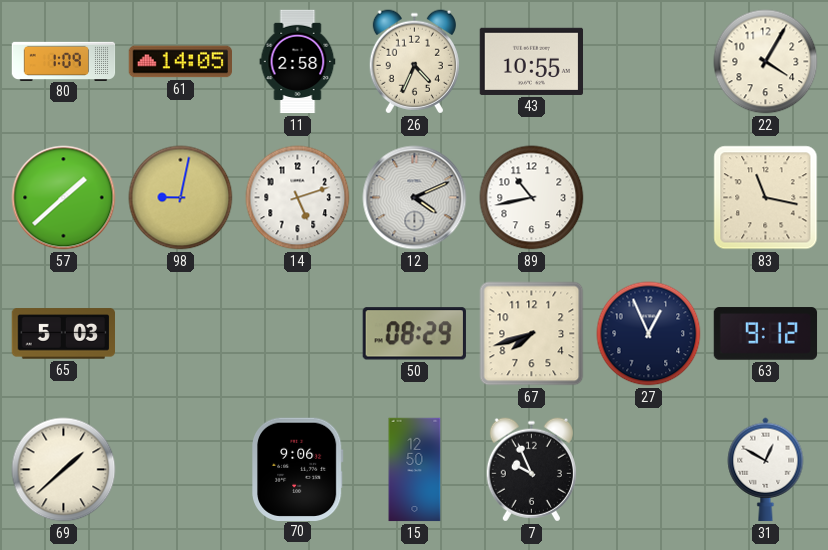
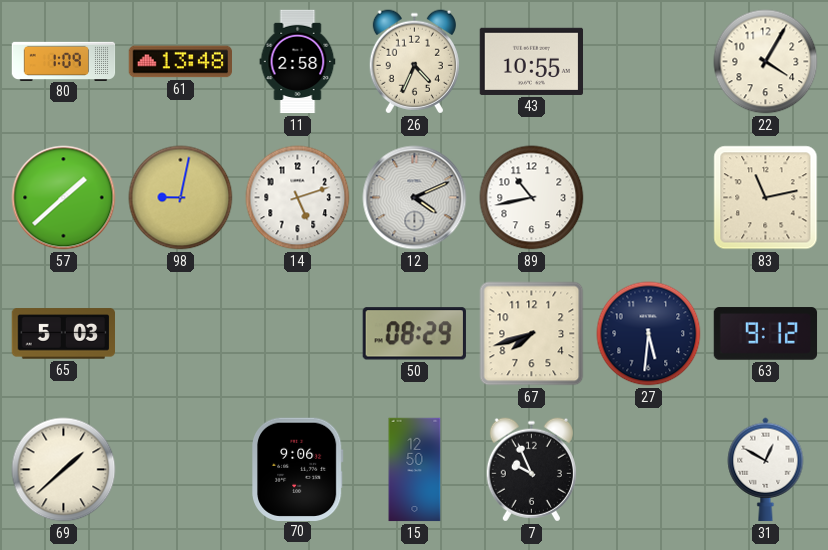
61: 14:05 -> 13:48
83: 11:17 -> 11:13
27: 12:56 -> 5:31
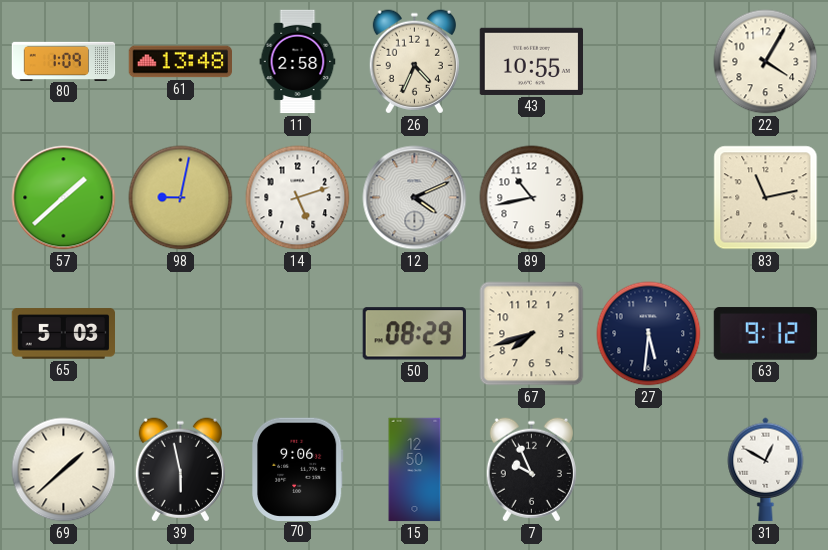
39: none -> 5:58
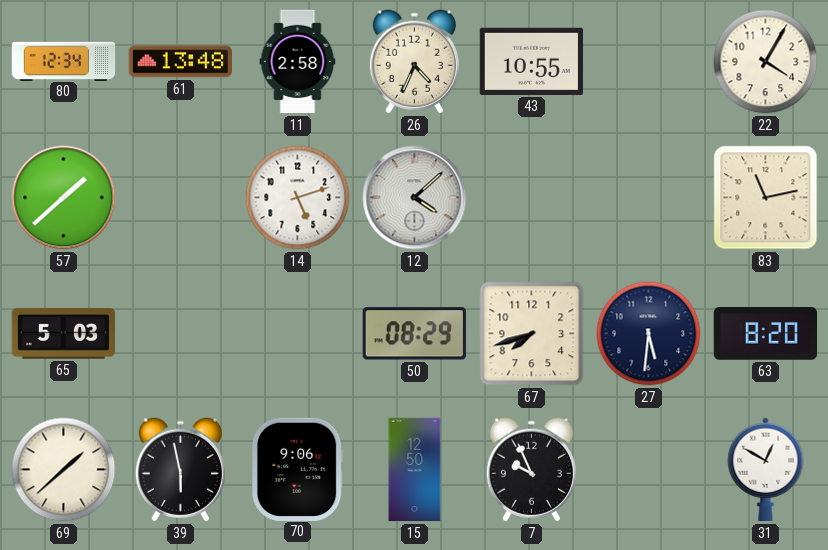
80: 1:09 -> 12:34
98: 9:02 -> none
12: 4:11 -> 4:08
89: 10:43 -> none
63: 9:12 -> 8:20
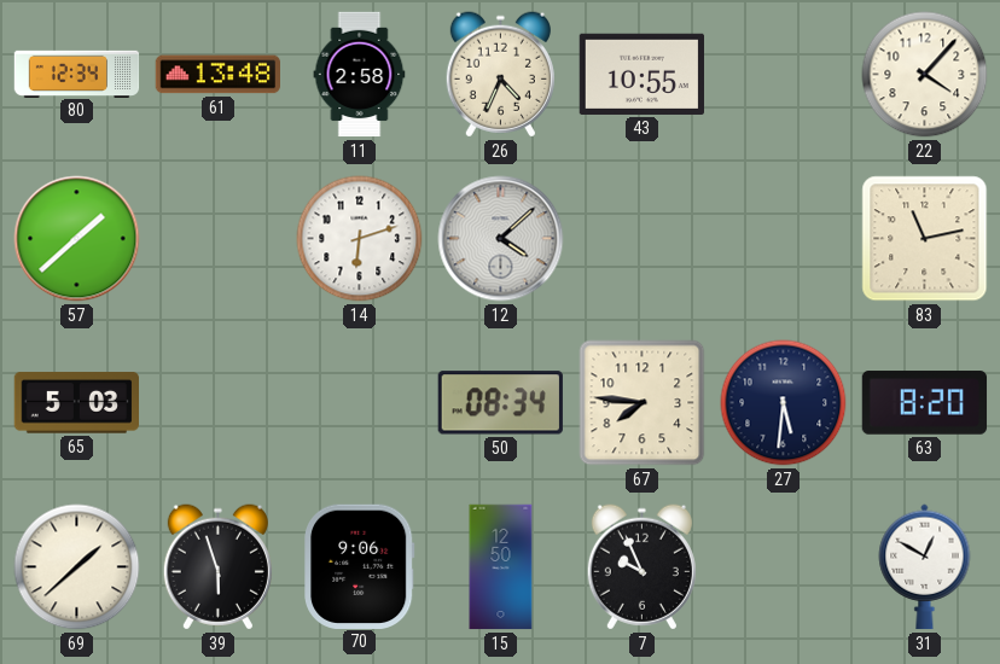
22: 4:05 -> 4:07
14: 5:12 -> 6:12
50: 08:29 -> 08:34
67: 7:42 -> 7:46
39: 5:58 -> 5:57
